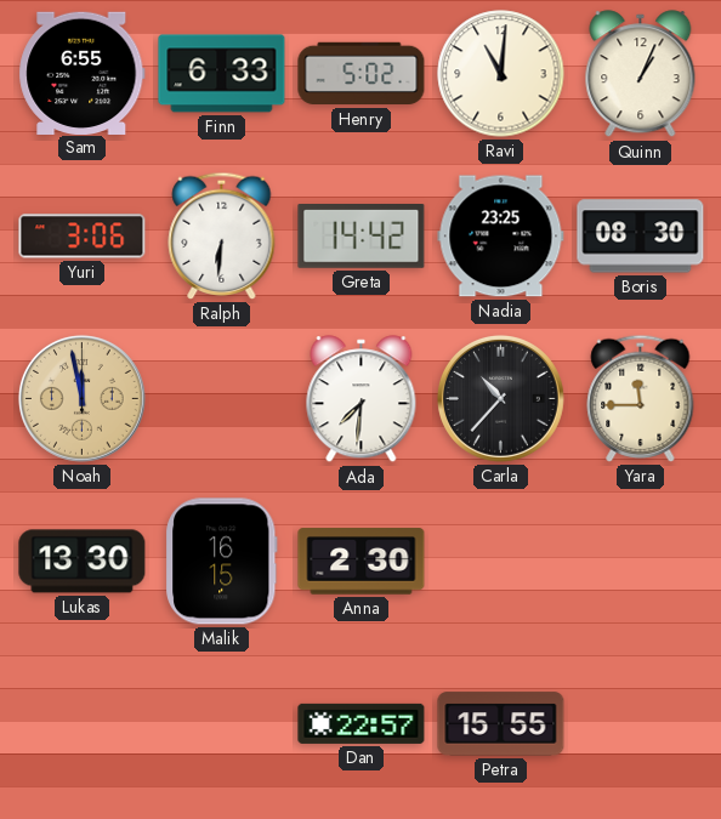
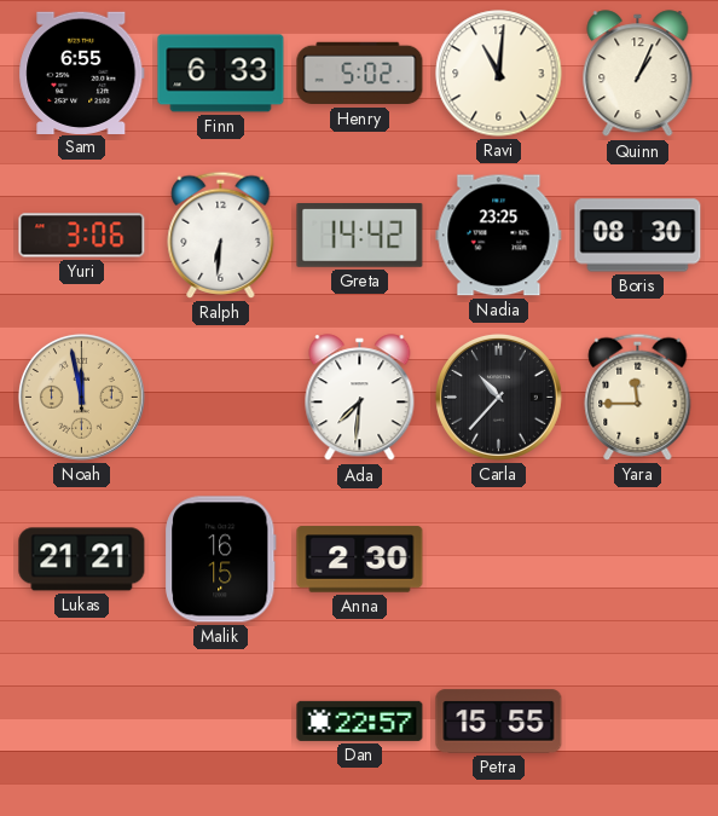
Lukas: 13:30 -> 21:21
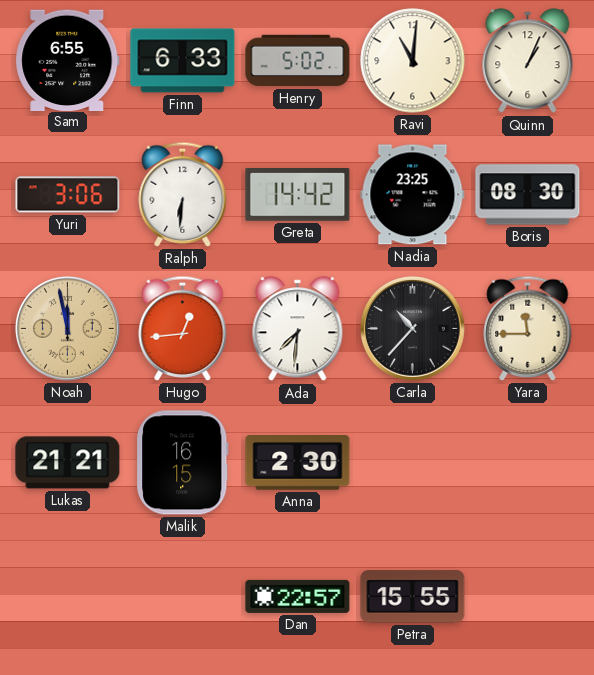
Hugo: none -> 12:44
